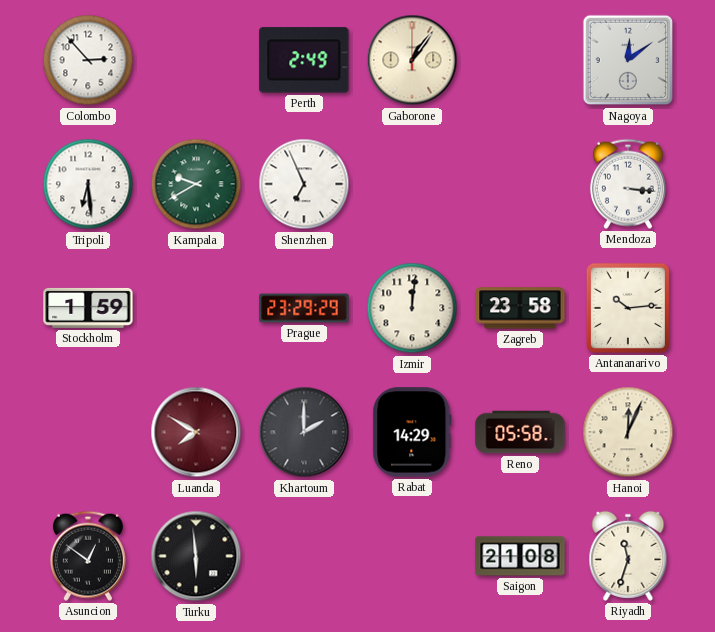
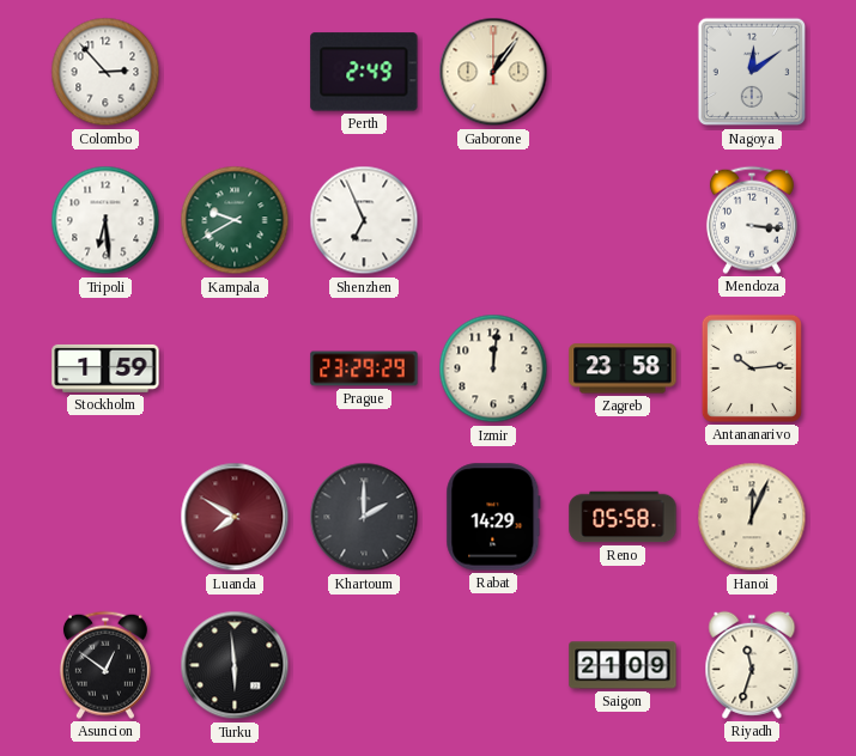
Saigon: 21:08 -> 21:09
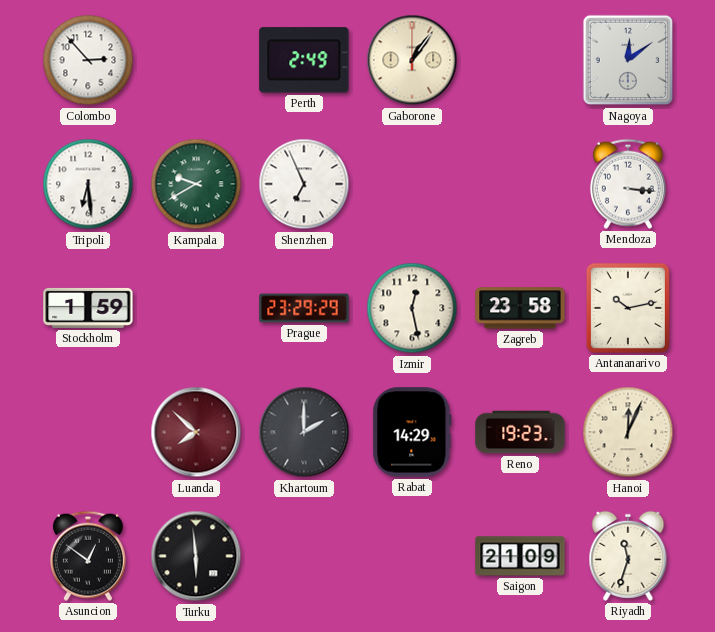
Izmir: 12:01 -> 12:28
Antananarivo: 10:14 -> 10:13
Luanda: 7:50 -> 7:52
Reno: 05:58 -> 19:23
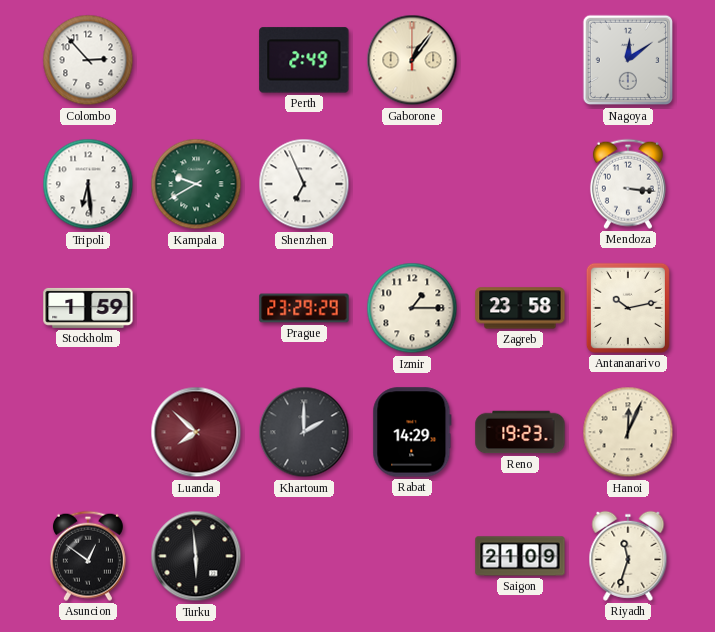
Izmir: 12:28 -> 1:15
